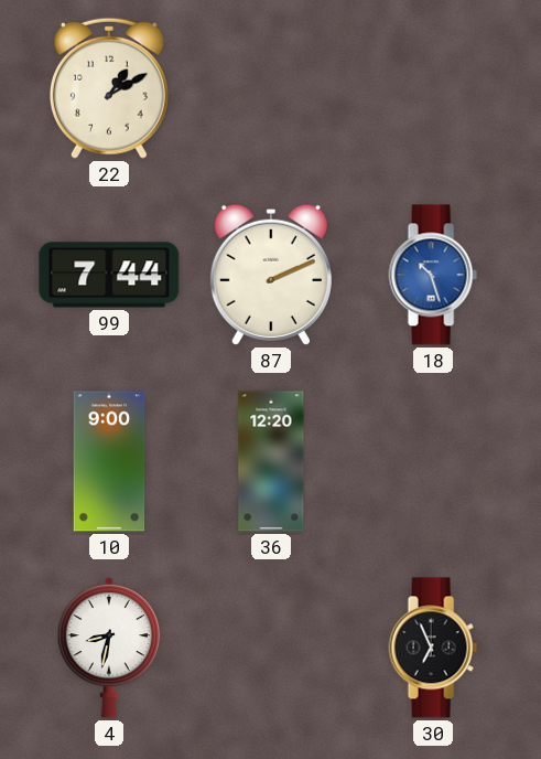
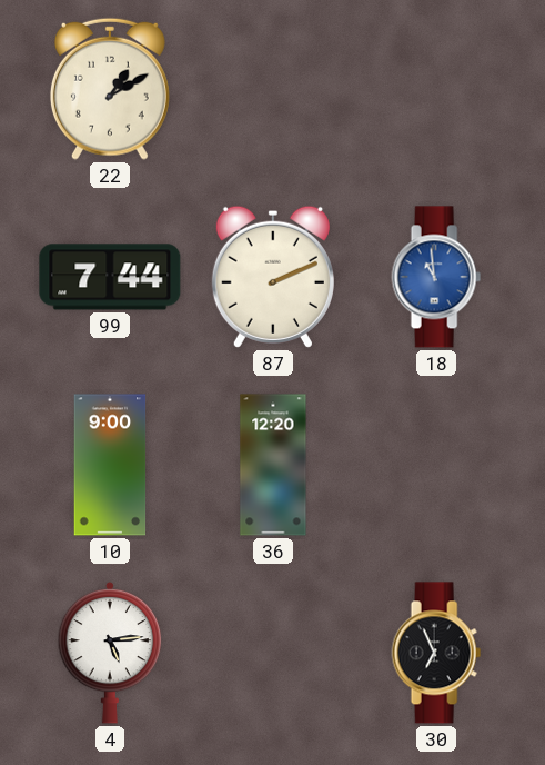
18: 10:27 -> 10:59
4: 8:32 -> 5:14
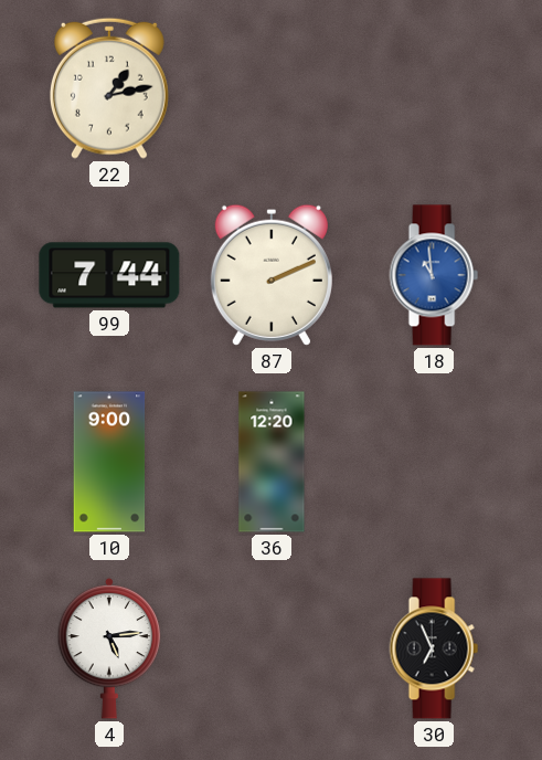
22: 1:10 -> 1:13
